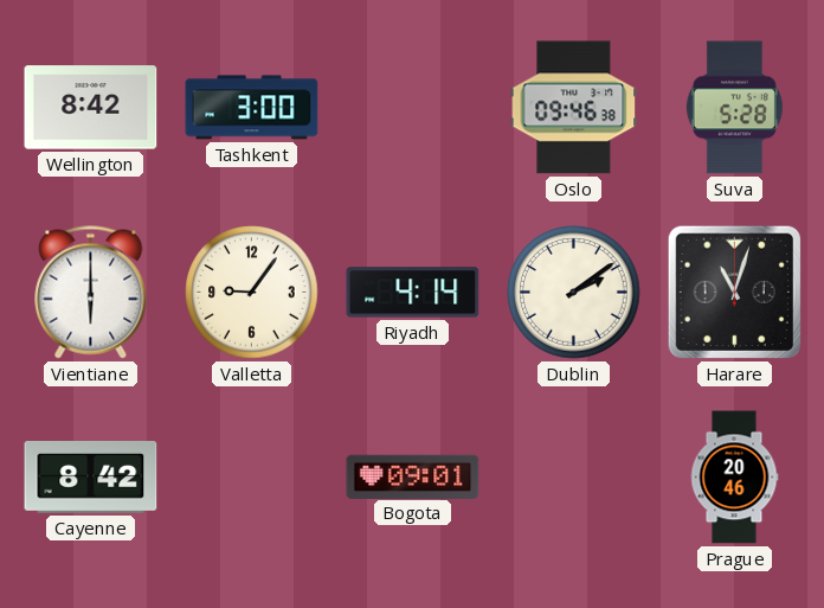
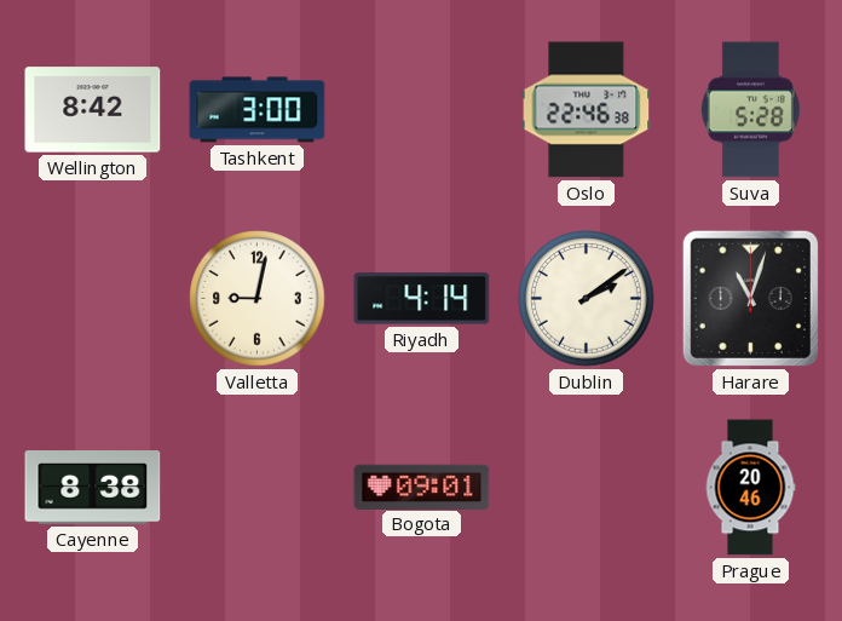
Oslo: 09:46 -> 22:46
Vientiane: 6:00 -> none
Valletta: 9:06 -> 9:02
Cayenne: 8:42 -> 8:38
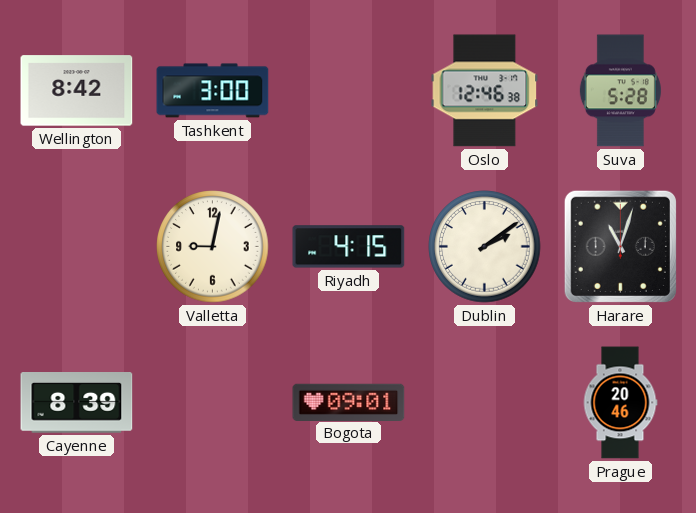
Oslo: 22:46 -> 12:46
Riyadh: 4:14 -> 4:15
Cayenne: 8:38 -> 8:39
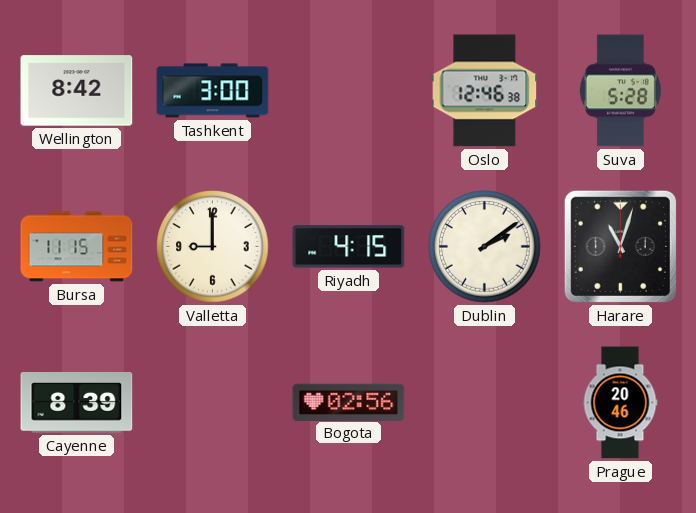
Bursa: none -> 11:15
Valletta: 9:02 -> 9:00
Bogota: 09:01 -> 02:56
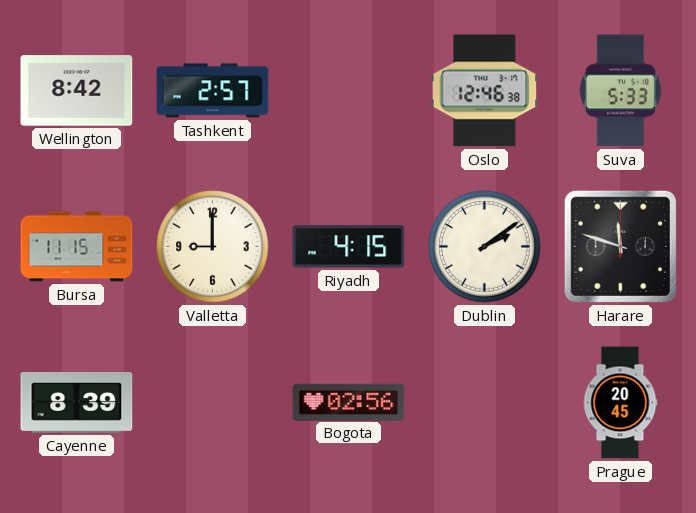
Tashkent: 3:00 -> 2:57
Suva: 5:28 -> 5:33
Harare: 11:03 -> 11:48
Prague: 20:46 -> 20:45
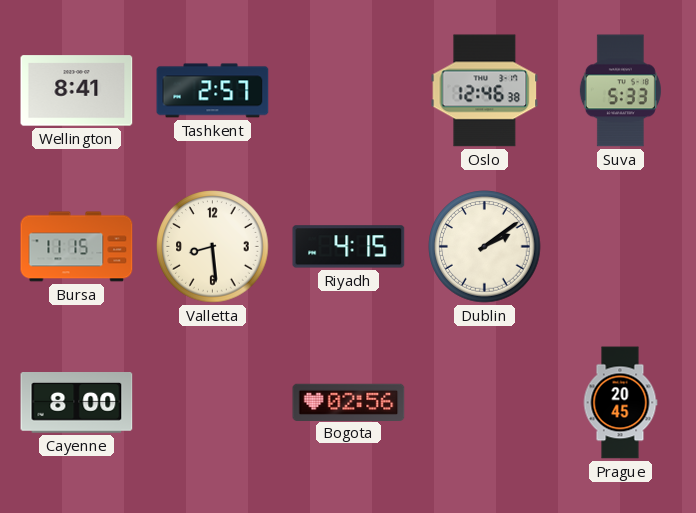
Wellington: 8:42 -> 8:41
Valletta: 9:00 -> 8:29
Harare: 11:48 -> none
Cayenne: 8:39 -> 8:00
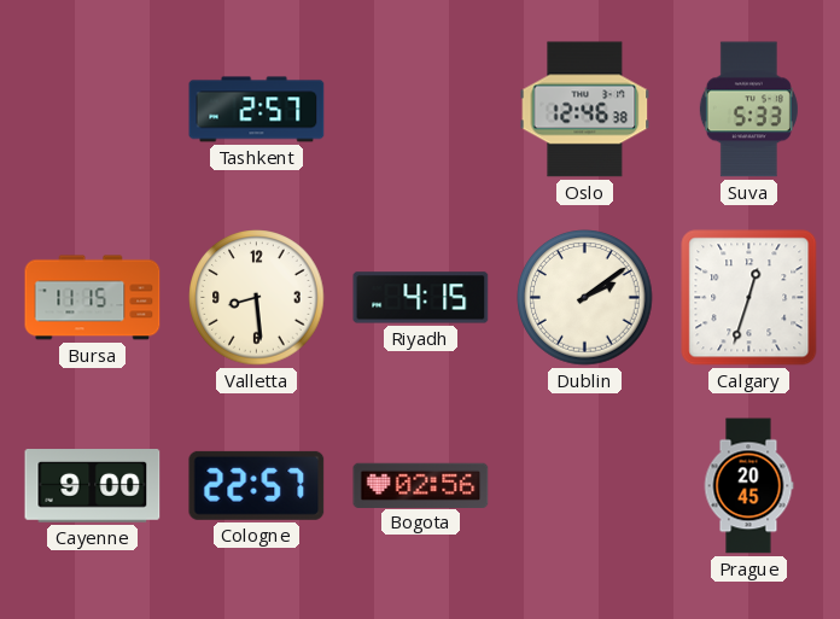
Wellington: 8:41 -> none
Calgary: none -> 12:33
Cayenne: 8:00 -> 9:00
Cologne: none -> 22:57
